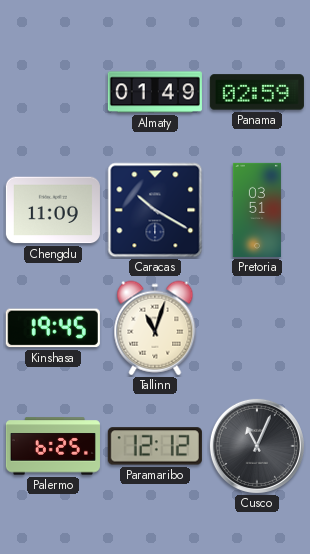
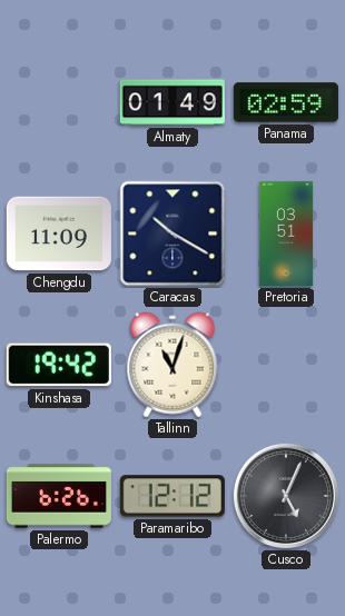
Kinshasa: 19:45 -> 19:42
Palermo: 6:25 -> 6:26
Cusco: 11:04 -> 5:04
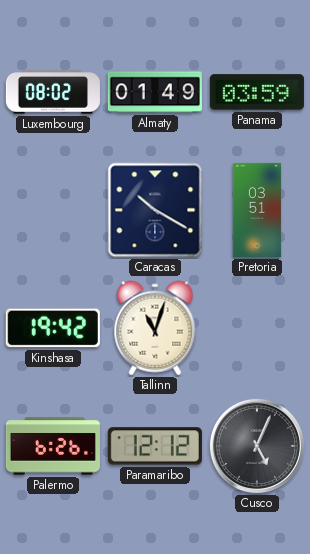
Luxembourg: none -> 08:02
Panama: 02:59 -> 03:59
Chengdu: 11:09 -> none
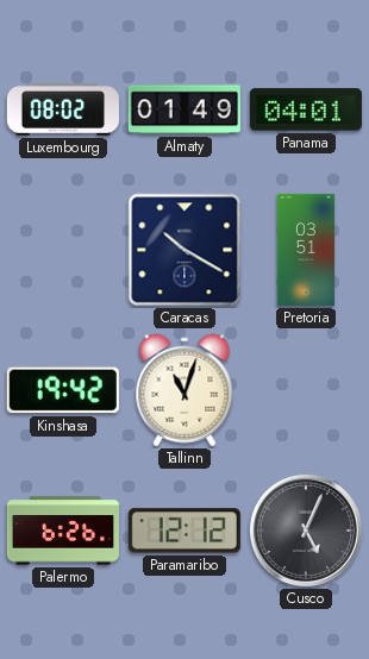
Panama: 03:59 -> 04:01
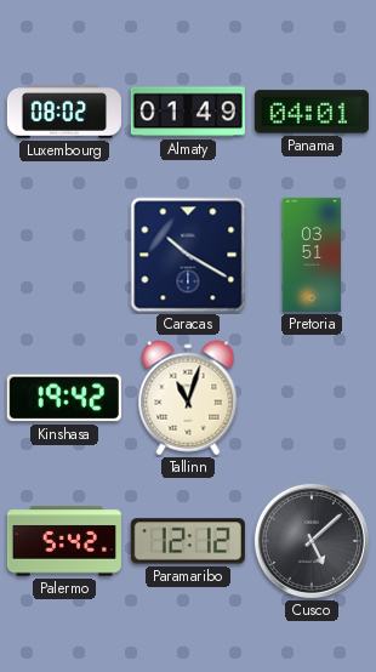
Palermo: 6:26 -> 5:42
Cusco: 5:04 -> 5:08
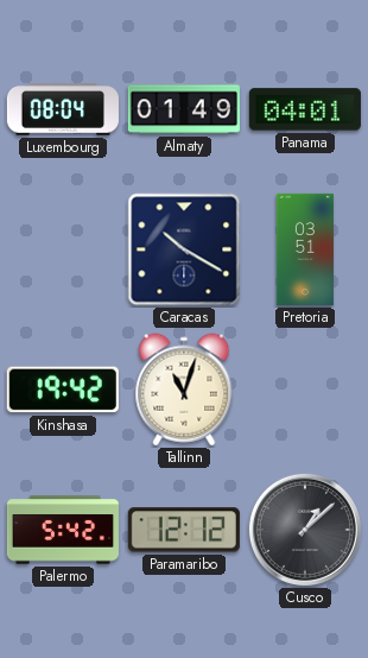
Luxembourg: 08:02 -> 08:04
Cusco: 5:08 -> 1:08
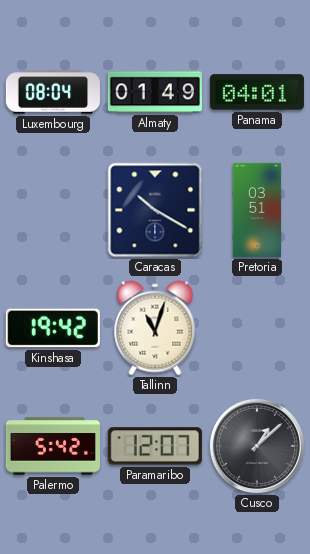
Paramaribo: 12:12 -> 12:07
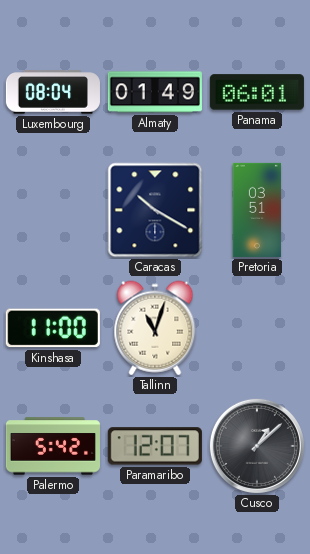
Panama: 04:01 -> 06:01
Kinshasa: 19:42 -> 11:00
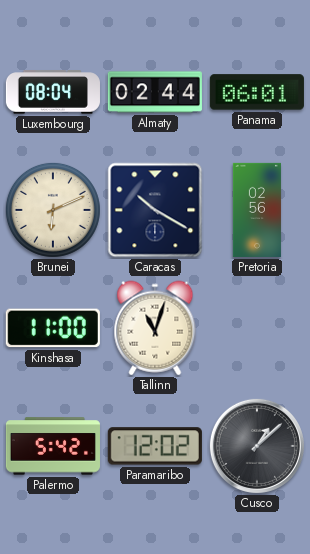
Almaty: 01:49 -> 02:44
Brunei: none -> 6:11
Pretoria: 03:51 -> 02:56
Paramaribo: 12:07 -> 12:02
